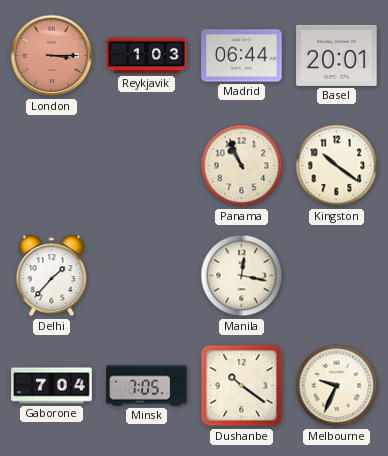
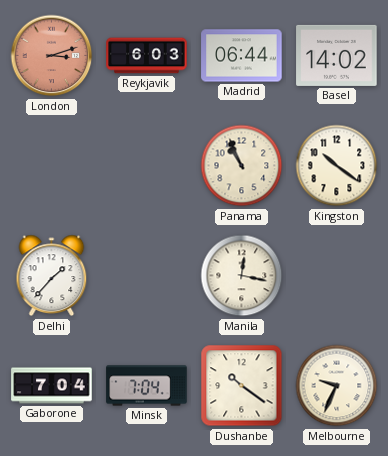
London: 3:15 -> 3:12
Reykjavik: 1:03 -> 6:03
Basel: 20:01 -> 14:02
Minsk: 7:05 -> 7:04
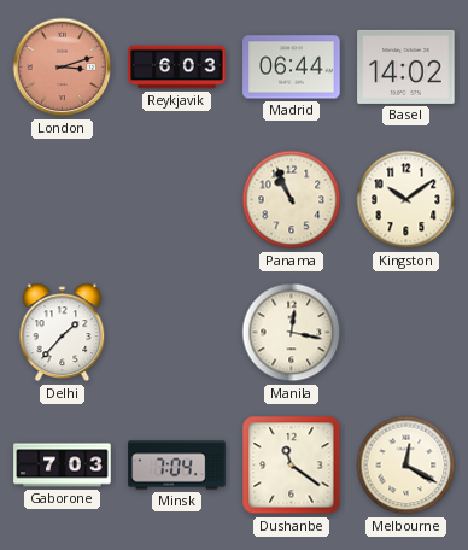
Kingston: 10:21 -> 10:09
Gaborone: 7:04 -> 7:03
Dushanbe: 10:21 -> 11:21
Melbourne: 9:34 -> 12:20
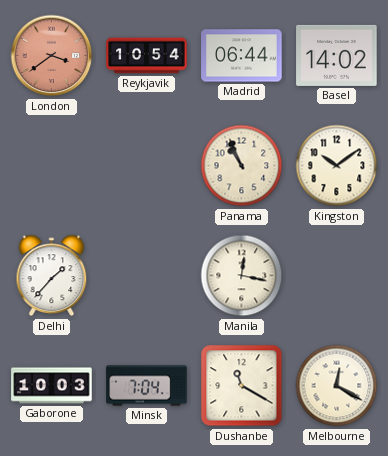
London: 3:12 -> 3:39
Reykjavik: 6:03 -> 10:54
Gaborone: 7:03 -> 10:03
Dushanbe: 11:21 -> 11:20
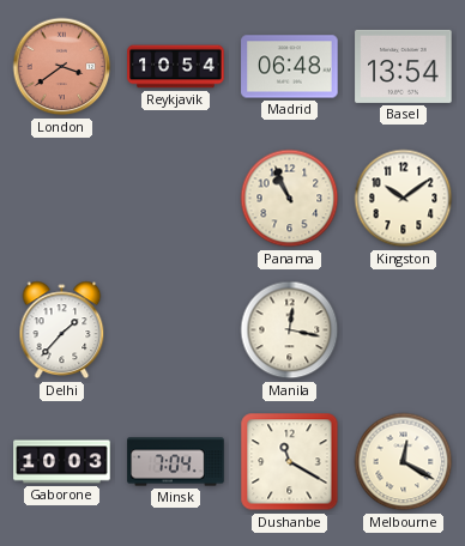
Madrid: 06:44 -> 06:48
Basel: 14:02 -> 13:54
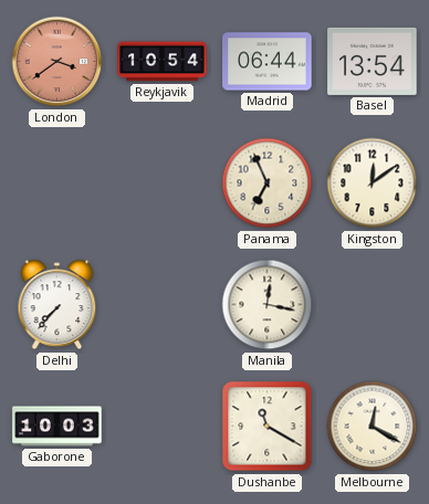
Madrid: 06:48 -> 06:44
Panama: 10:56 -> 6:56
Kingston: 10:09 -> 12:09
Delhi: 1:37 -> 7:37
Minsk: 7:04 -> none
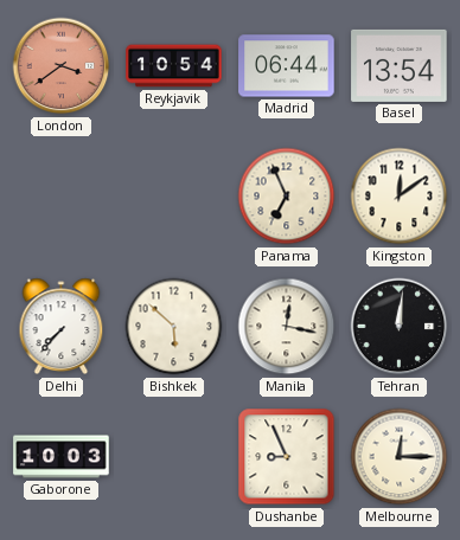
Bishkek: none -> 5:52
Tehran: none -> 12:01
Dushanbe: 11:20 -> 8:56
Melbourne: 12:20 -> 12:15
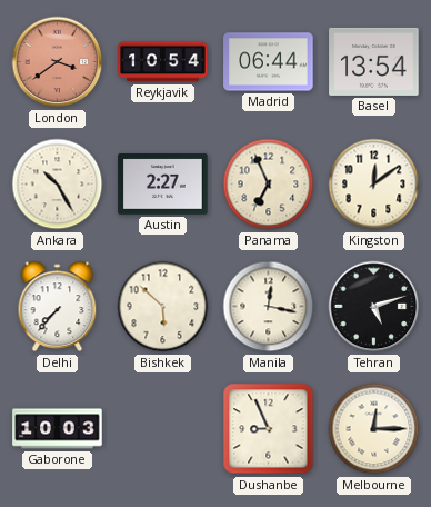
Ankara: none -> 10:25
Austin: none -> 2:27
Tehran: 12:01 -> 5:12
